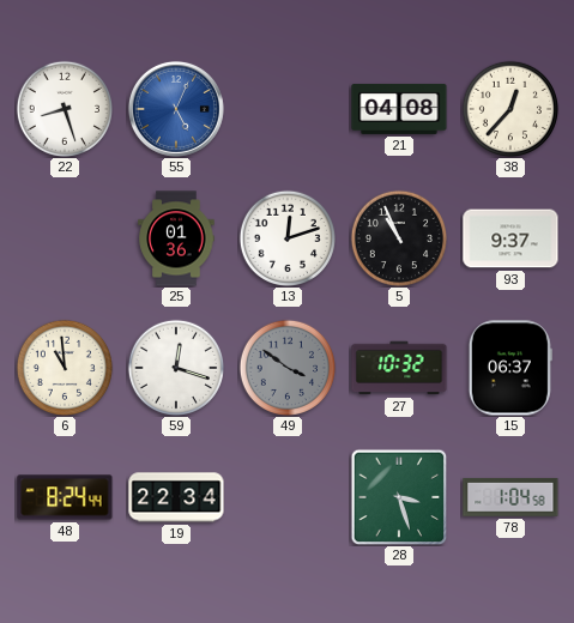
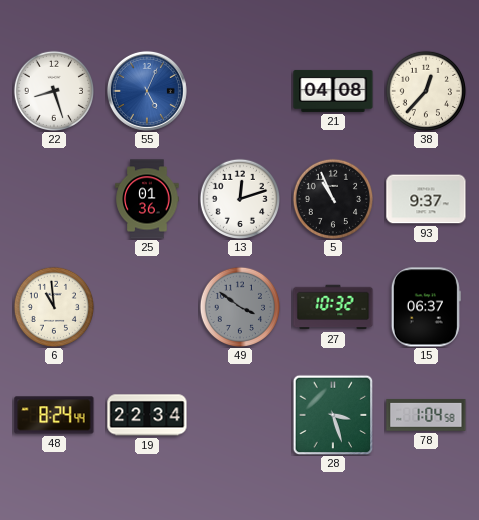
59: 12:18 -> none
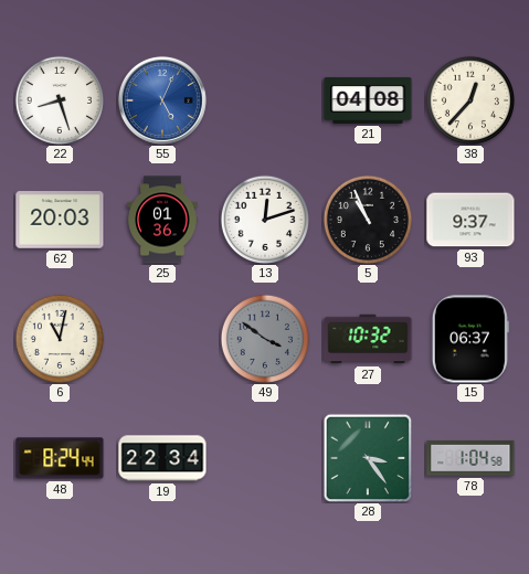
62: none -> 20:03
6: 10:59 -> 11:02
28: 3:27 -> 3:24
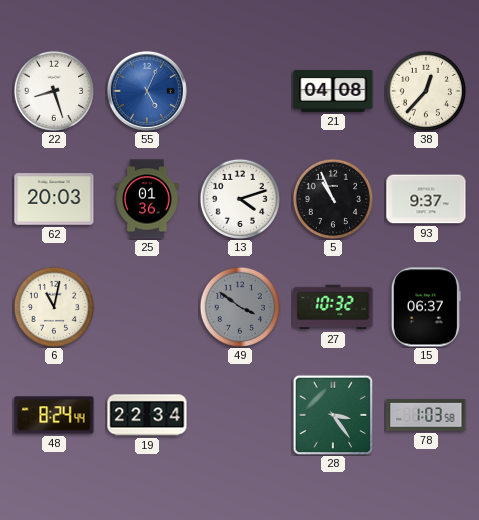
13: 12:12 -> 4:12
78: 1:04 -> 1:03
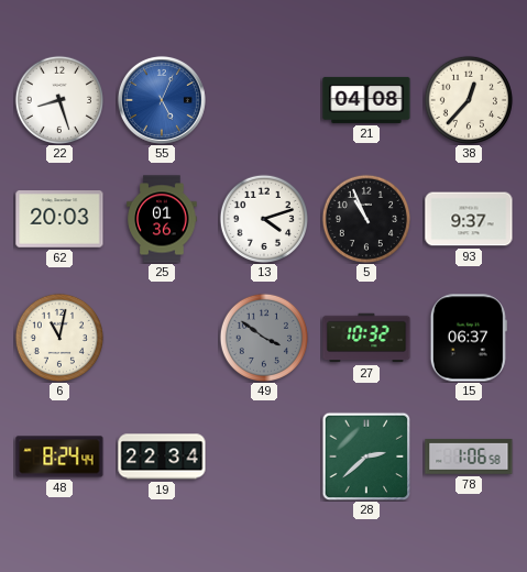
28: 3:24 -> 2:38
78: 1:03 -> 1:06
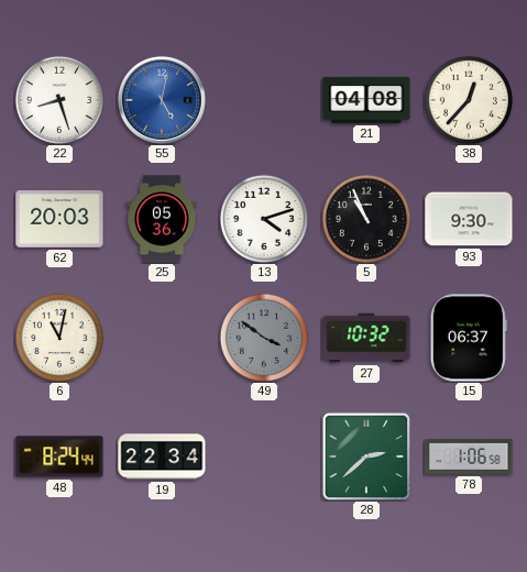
55: 5:04 -> 5:02
25: 01:36 -> 05:36
93: 9:37 -> 9:30
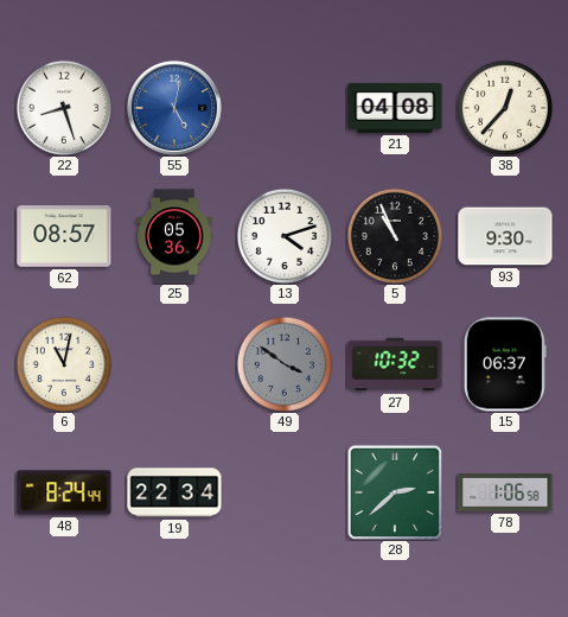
62: 20:03 -> 08:57
